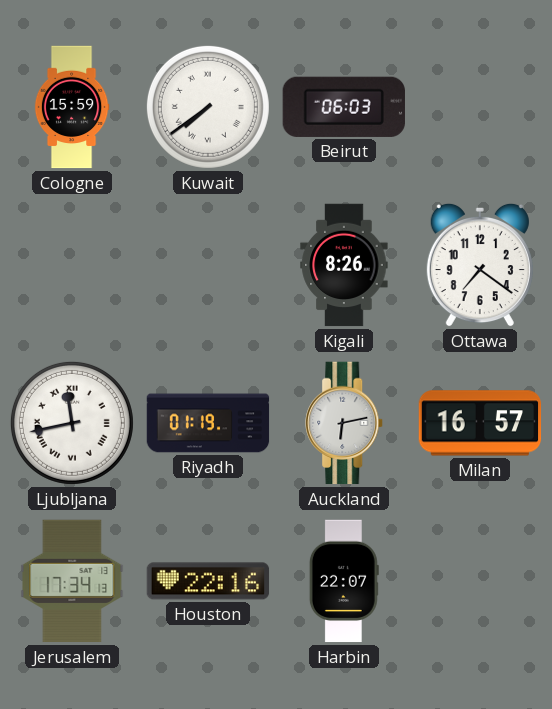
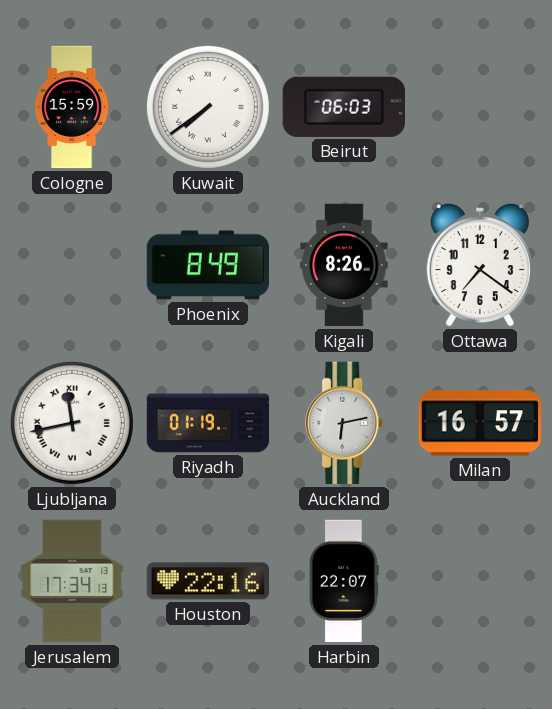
Phoenix: none -> 8:49
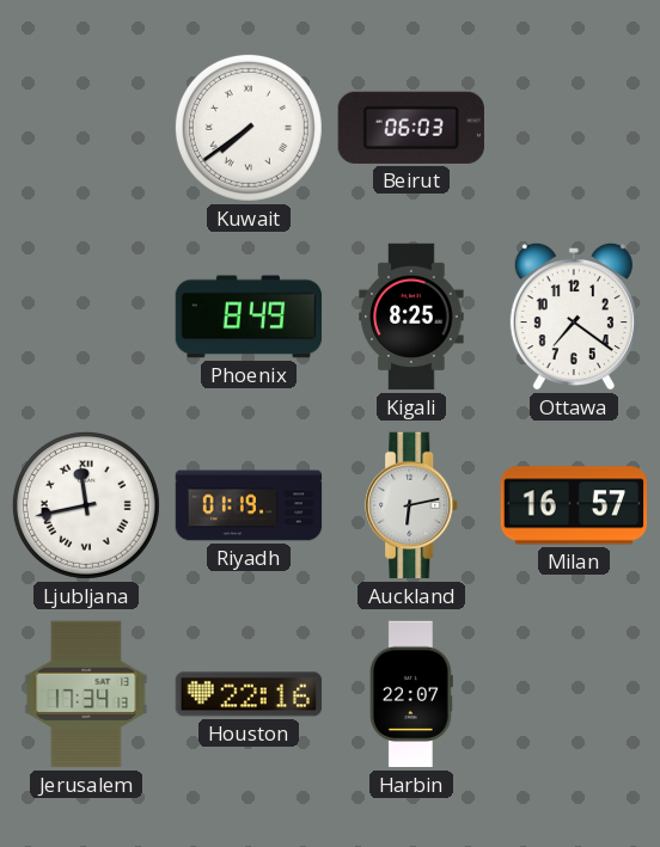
Cologne: 15:59 -> none
Kigali: 8:26 -> 8:25
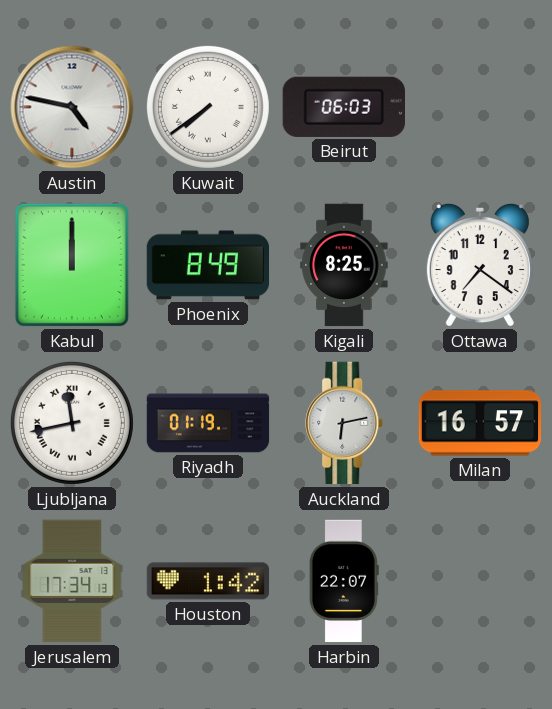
Austin: none -> 4:47
Kabul: none -> 12:00
Houston: 22:16 -> 1:42
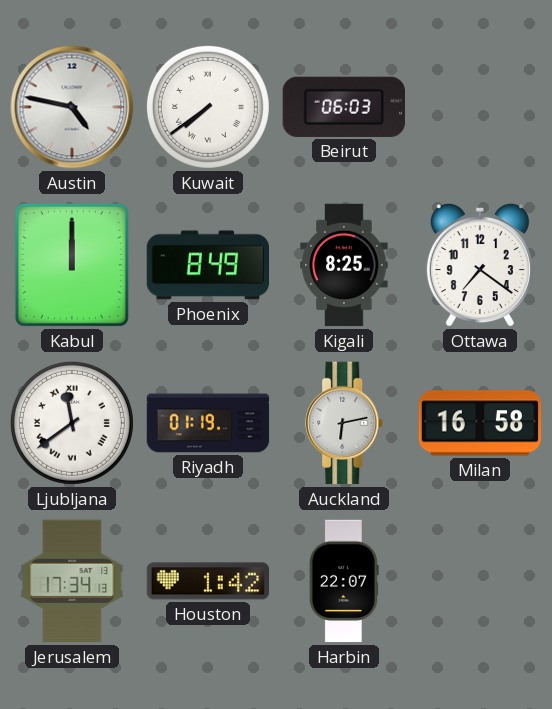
Ljubljana: 11:43 -> 11:39
Milan: 16:57 -> 16:58
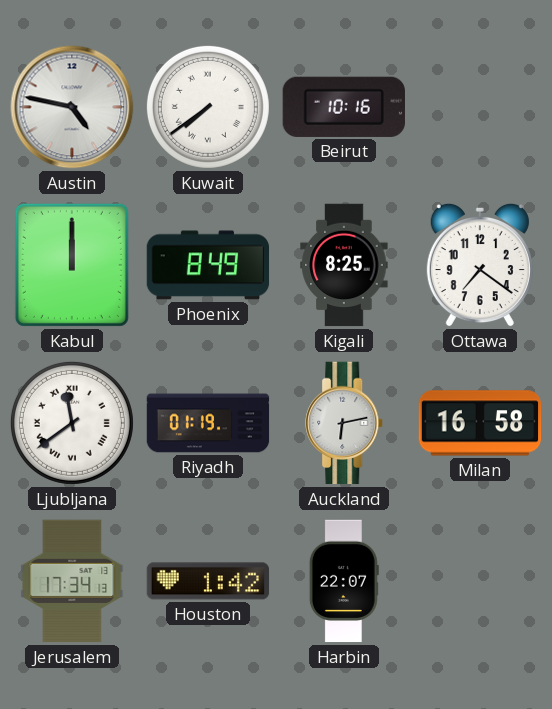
Beirut: 06:03 -> 10:16
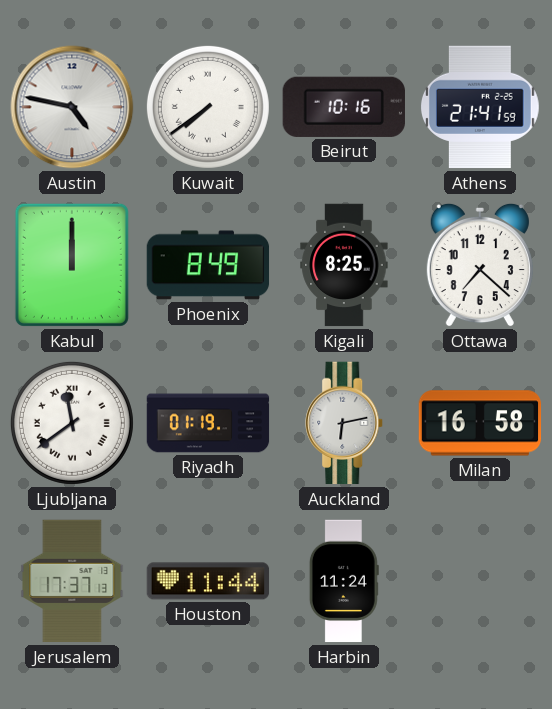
Athens: none -> 21:41
Ottawa: 7:21 -> 7:22
Jerusalem: 17:34 -> 17:37
Houston: 1:42 -> 11:44
Harbin: 22:07 -> 11:24
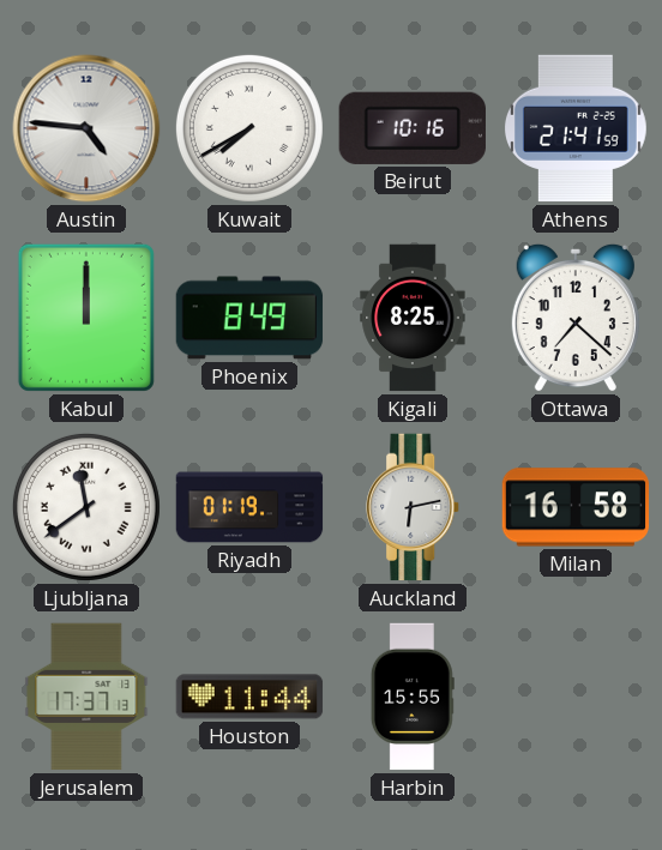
Austin: 4:47 -> 4:46
Kuwait: 7:39 -> 7:40
Harbin: 11:24 -> 15:55
